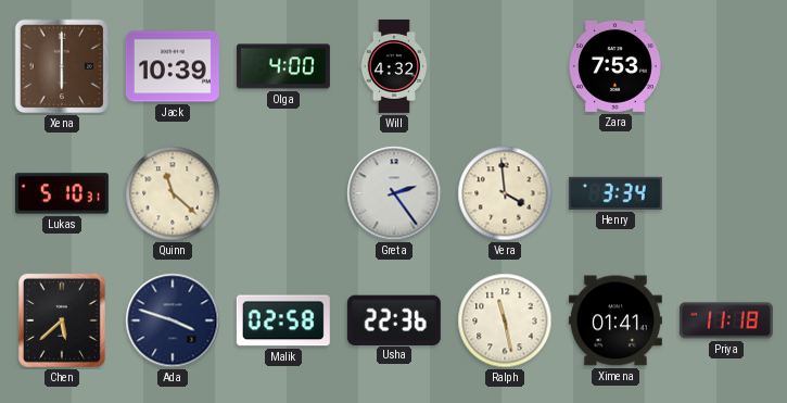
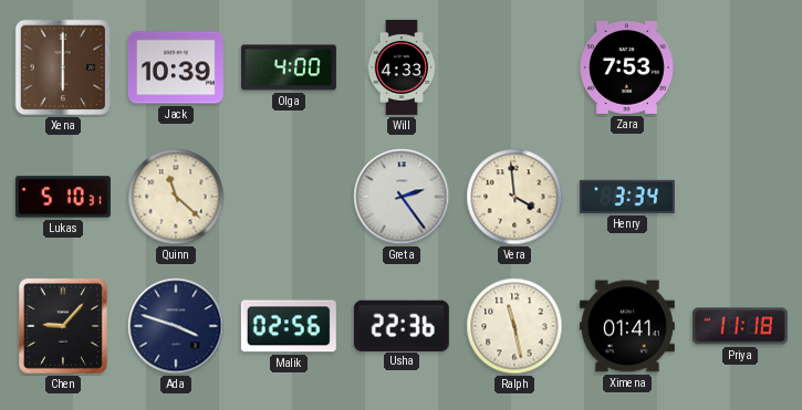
Will: 4:32 -> 4:33
Chen: 5:38 -> 9:07
Malik: 02:58 -> 02:56
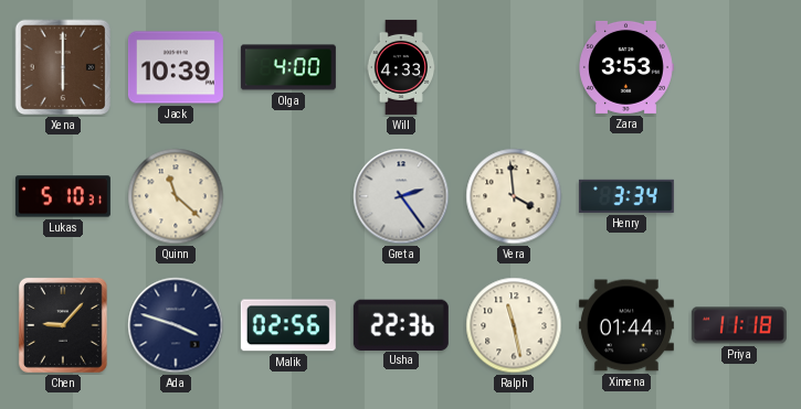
Zara: 7:53 -> 3:53
Ximena: 01:41 -> 01:44
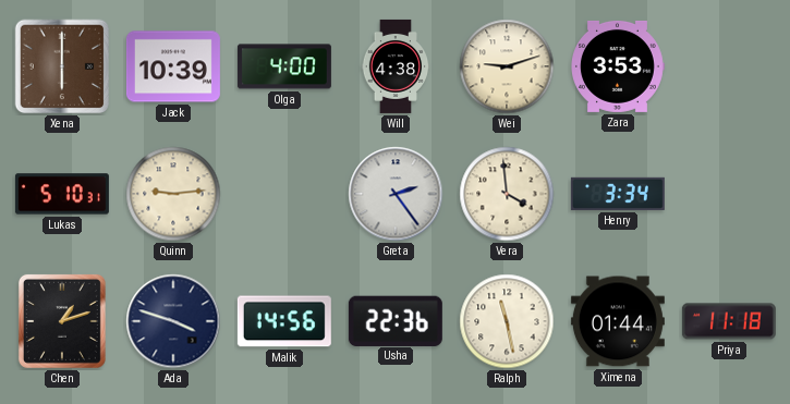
Will: 4:33 -> 4:38
Wei: none -> 9:12
Quinn: 11:22 -> 9:14
Chen: 9:07 -> 1:12
Malik: 02:56 -> 14:56
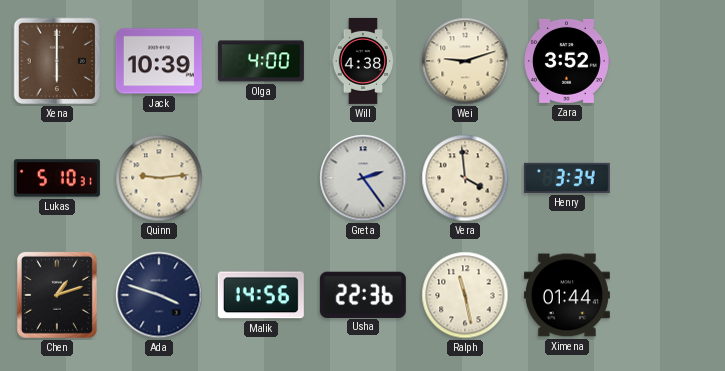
Zara: 3:53 -> 3:52
Priya: 11:18 -> none
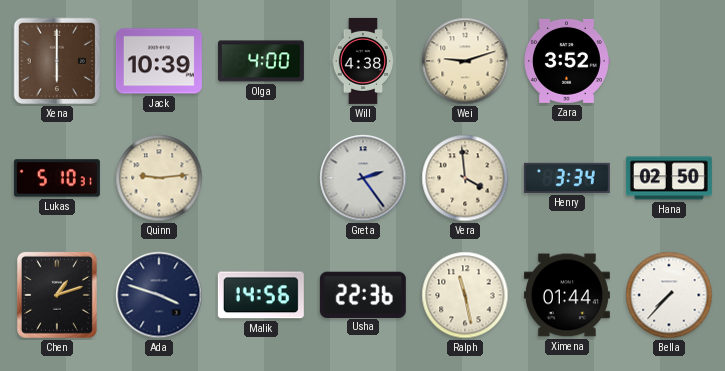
Hana: none -> 02:50
Bella: none -> 7:37
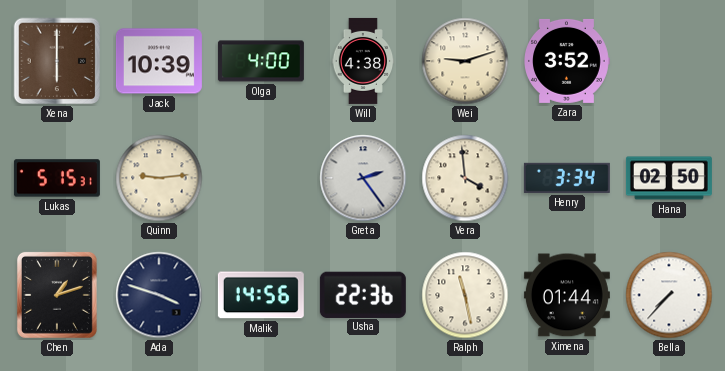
Lukas: 5:10 -> 5:15
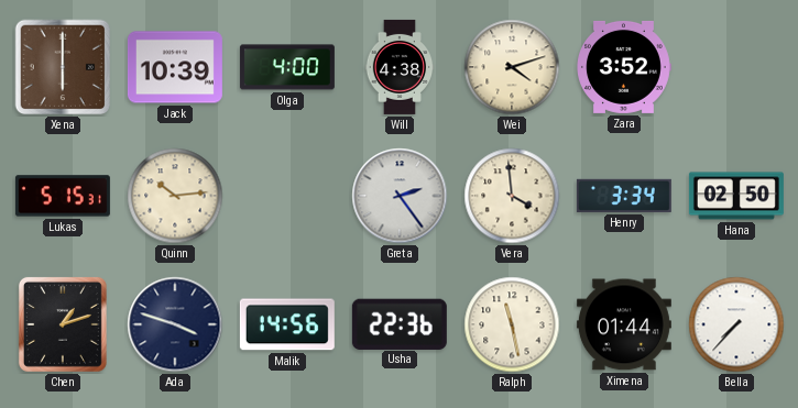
Wei: 9:12 -> 4:12
Quinn: 9:14 -> 10:14
